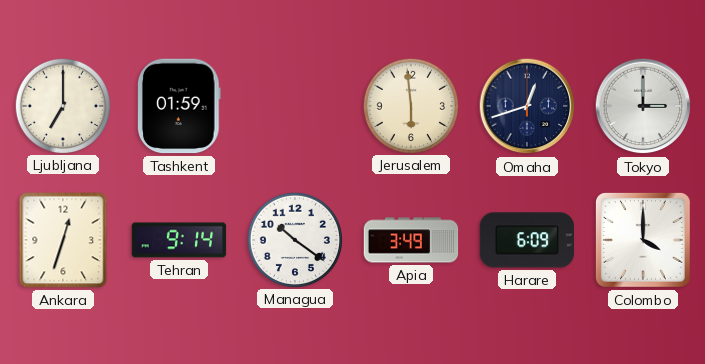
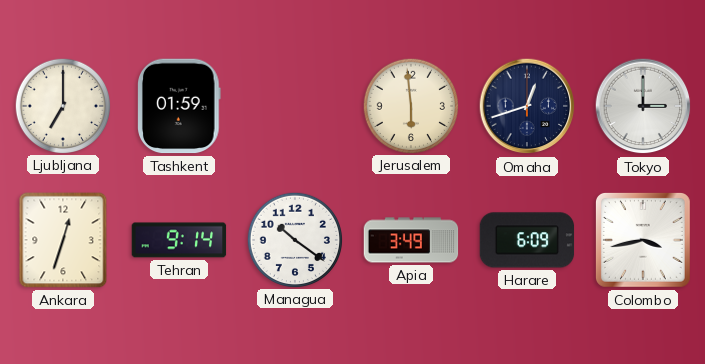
Colombo: 4:00 -> 3:43
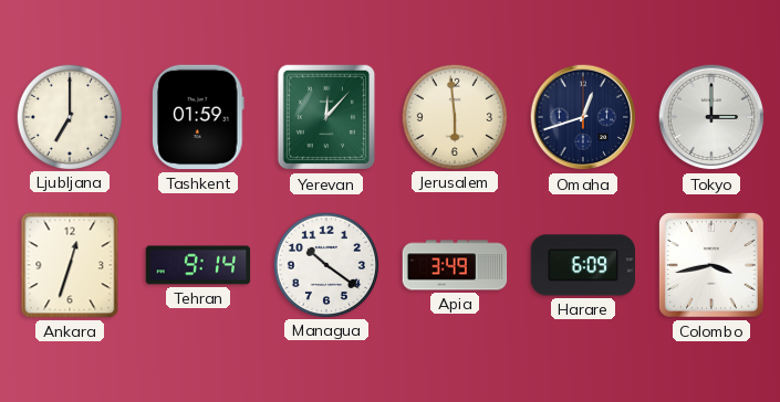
Yerevan: none -> 12:07
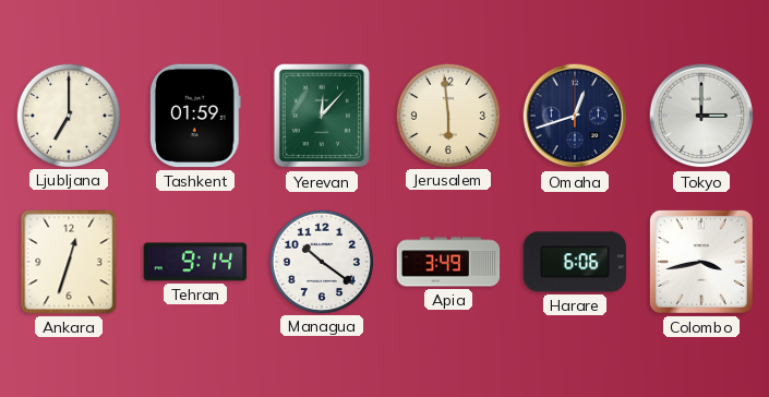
Harare: 6:09 -> 6:06
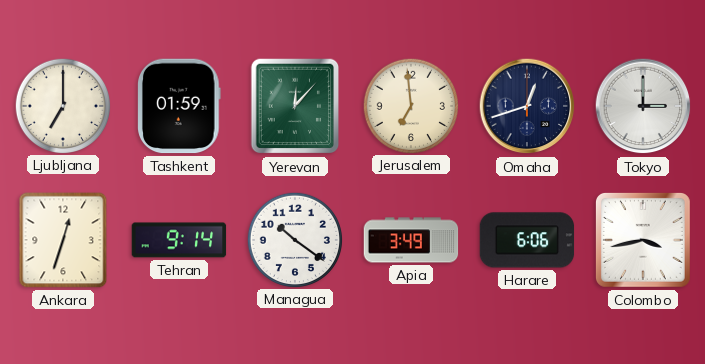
Jerusalem: 5:59 -> 6:59
